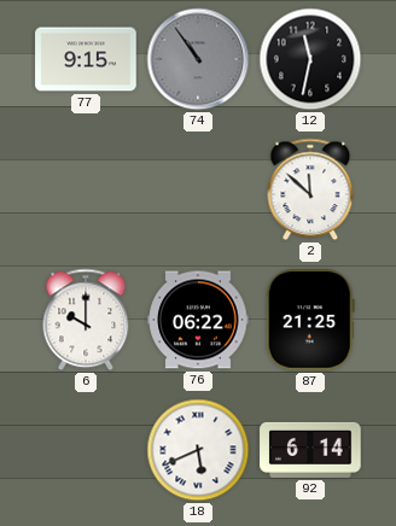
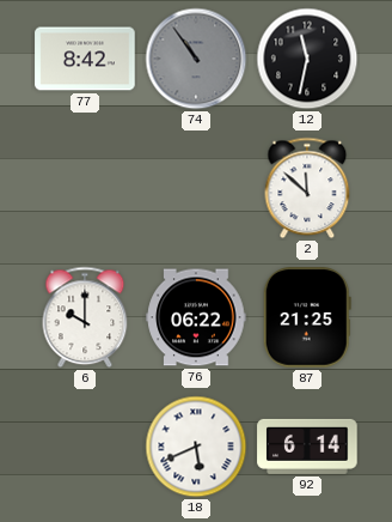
77: 9:15 -> 8:42
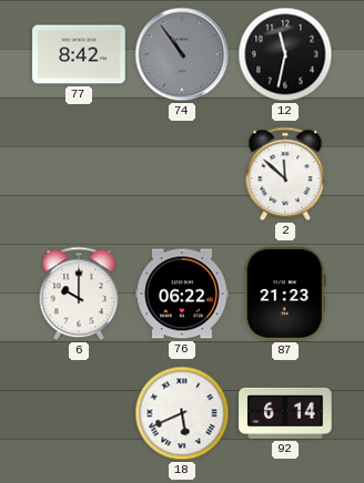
87: 21:25 -> 21:23
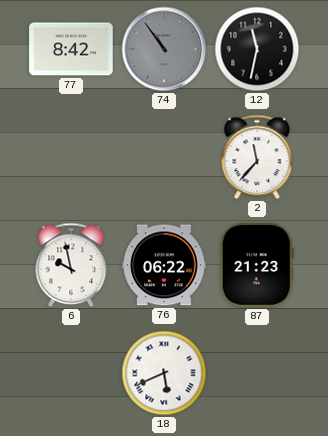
2: 11:52 -> 11:37
6: 10:00 -> 9:58
92: 6:14 -> none
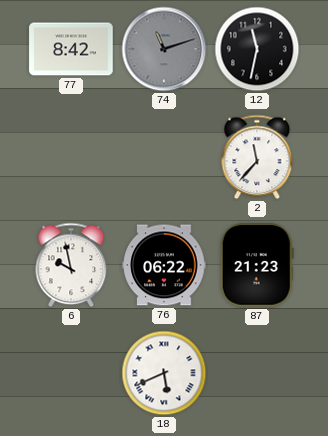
74: 10:54 -> 11:12
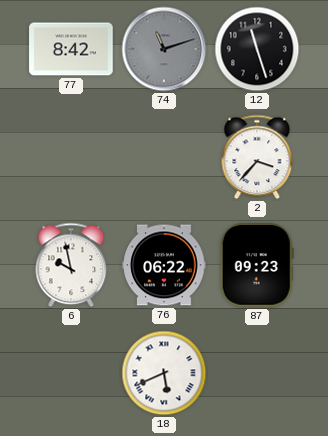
12: 11:32 -> 11:27
2: 11:37 -> 3:37
87: 21:23 -> 09:23
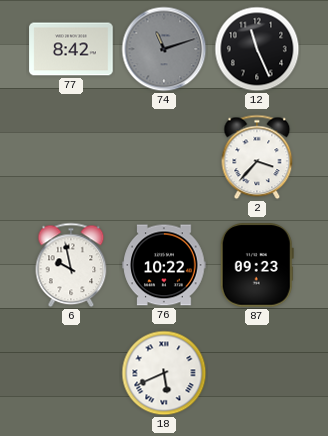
12: 11:27 -> 11:26
76: 06:22 -> 10:22
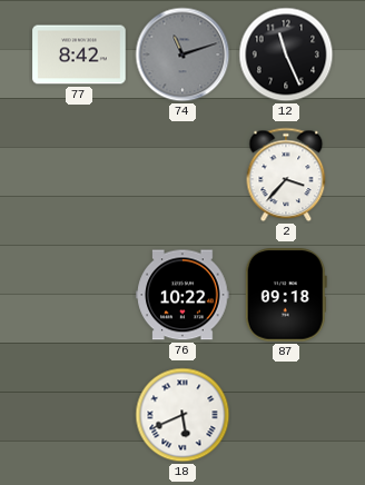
6: 9:58 -> none
87: 09:23 -> 09:18
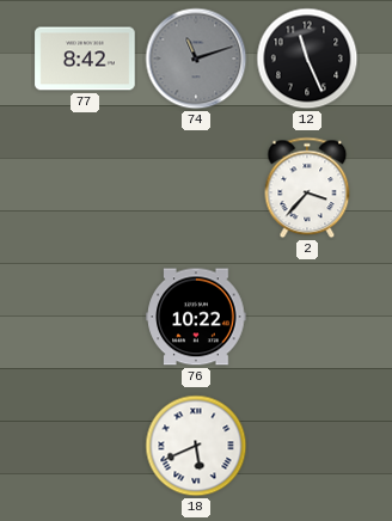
87: 09:18 -> none
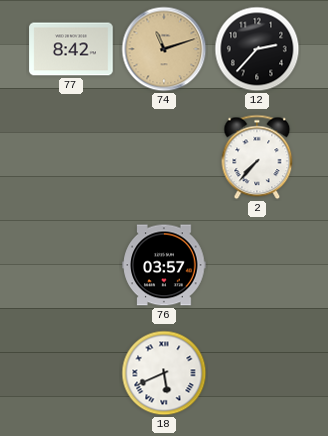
74 dial: grey -> champagne
12: 11:26 -> 2:37
2: 3:37 -> 7:37
76: 10:22 -> 03:57
